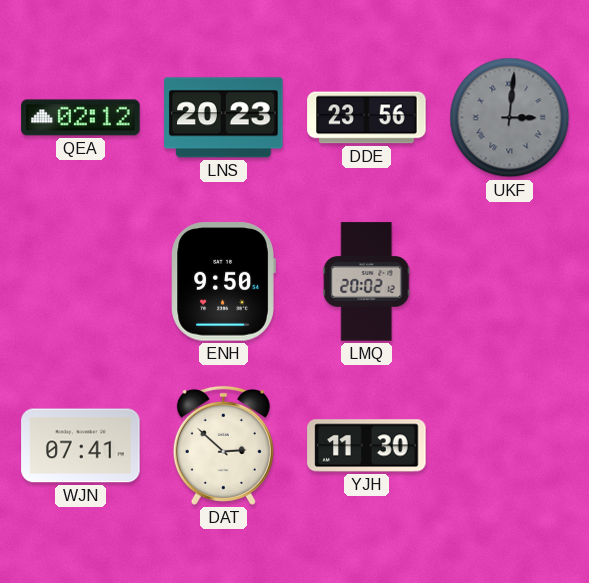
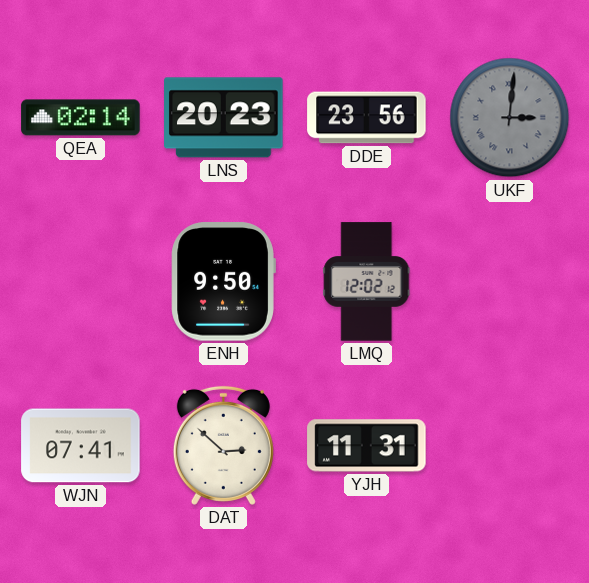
QEA: 02:12 -> 02:14
LMQ: 20:02 -> 12:02
YJH: 11:30 -> 11:31
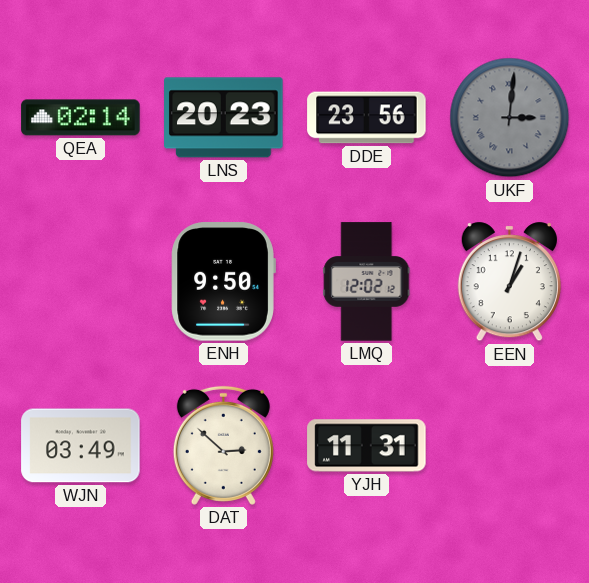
EEN: none -> 1:03
WJN: 07:41 -> 03:49
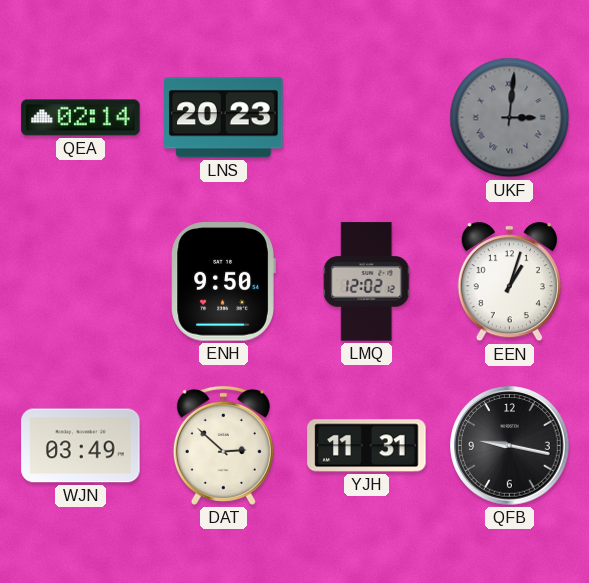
DDE: 23:56 -> none
QFB: none -> 9:17
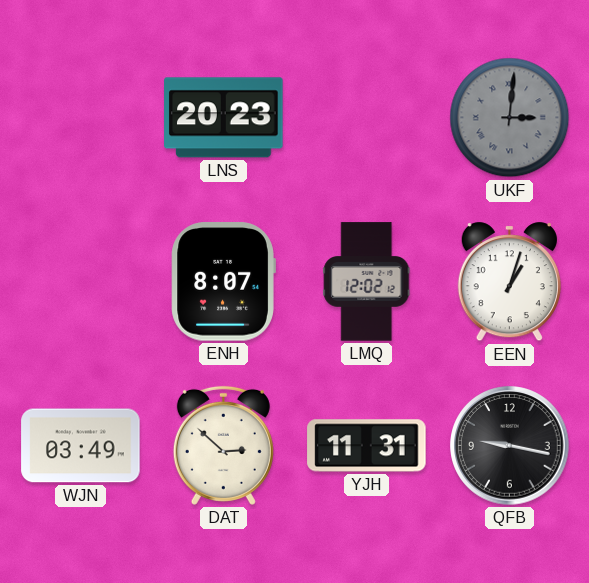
QEA: 02:14 -> none
ENH: 9:50 -> 8:07
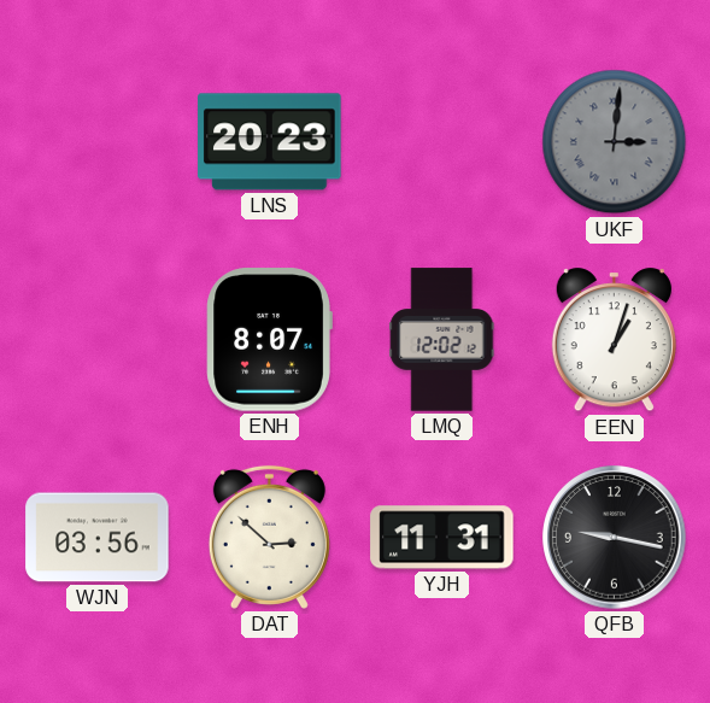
WJN: 03:49 -> 03:56
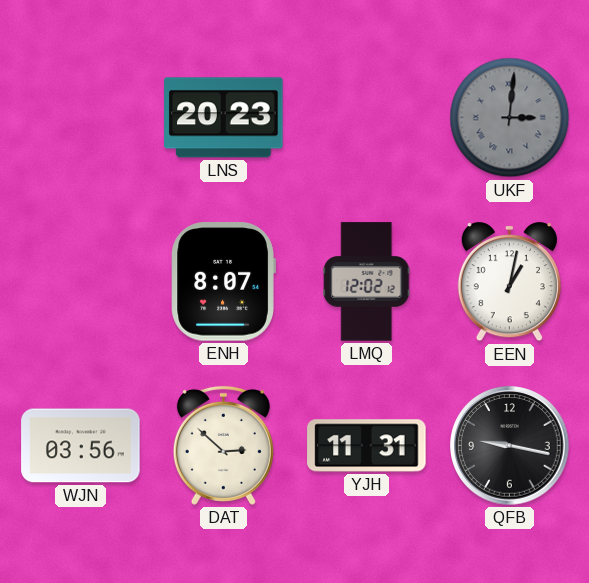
EEN: 1:03 -> 1:02
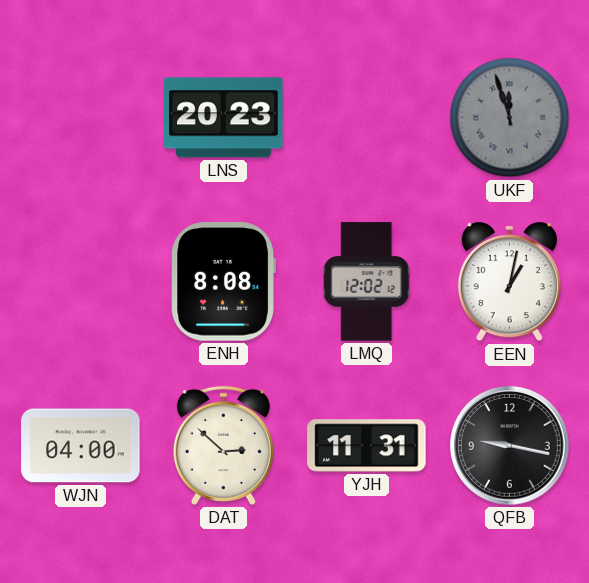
UKF: 3:01 -> 11:57
ENH: 8:07 -> 8:08
WJN: 03:56 -> 04:00
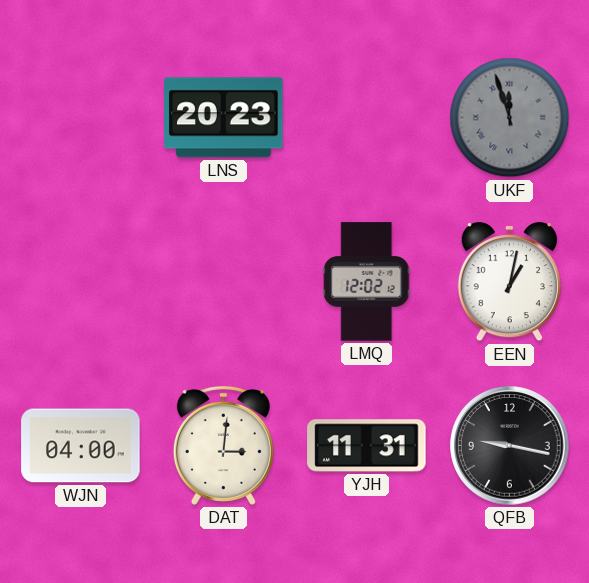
ENH: 8:08 -> none
DAT: 2:52 -> 3:01
